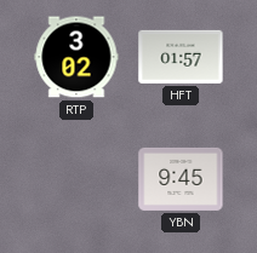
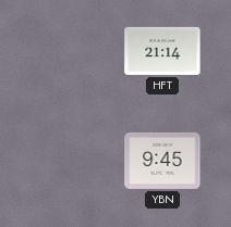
RTP: 3:02 -> none
HFT: 01:57 -> 21:14
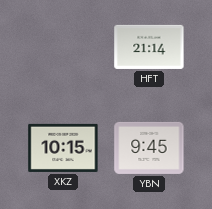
XKZ: none -> 10:15
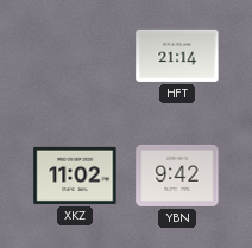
XKZ: 10:15 -> 11:02
YBN: 9:45 -> 9:42
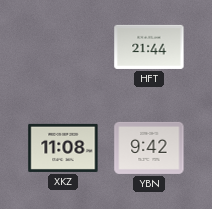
HFT: 21:14 -> 21:44
XKZ: 11:02 -> 11:08
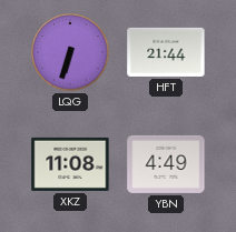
LQG: none -> 6:33
YBN: 9:42 -> 4:49
